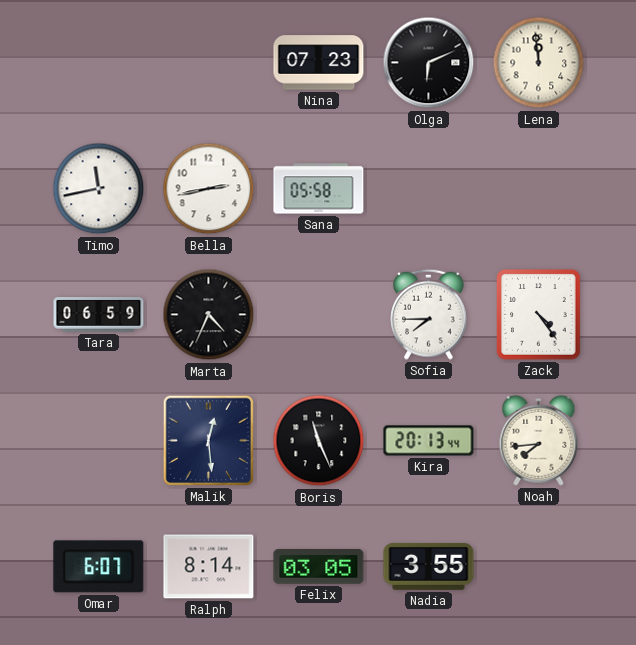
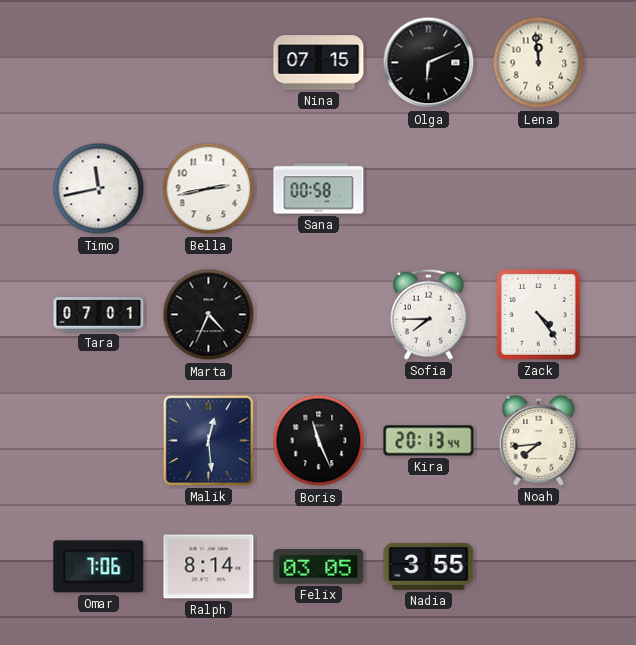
Nina: 07:23 -> 07:15
Sana: 05:58 -> 00:58
Tara: 06:59 -> 07:01
Omar: 6:07 -> 7:06
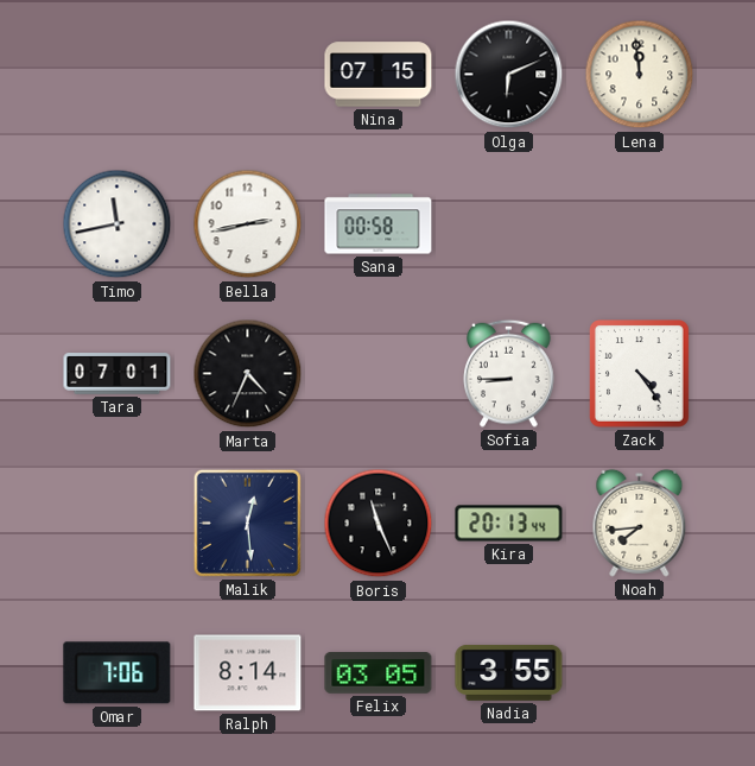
Sofia: 7:45 -> 8:45
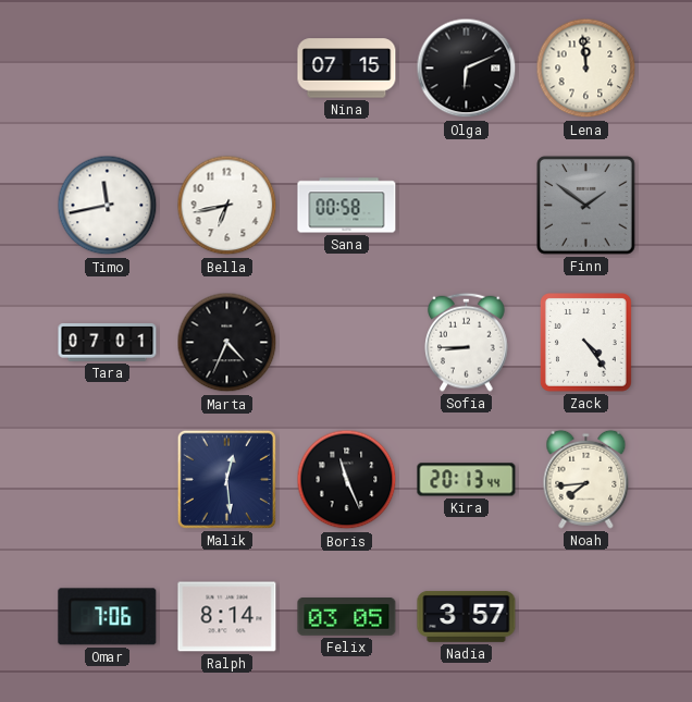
Bella: 2:43 -> 6:43
Finn: none -> 1:51
Nadia: 3:55 -> 3:57
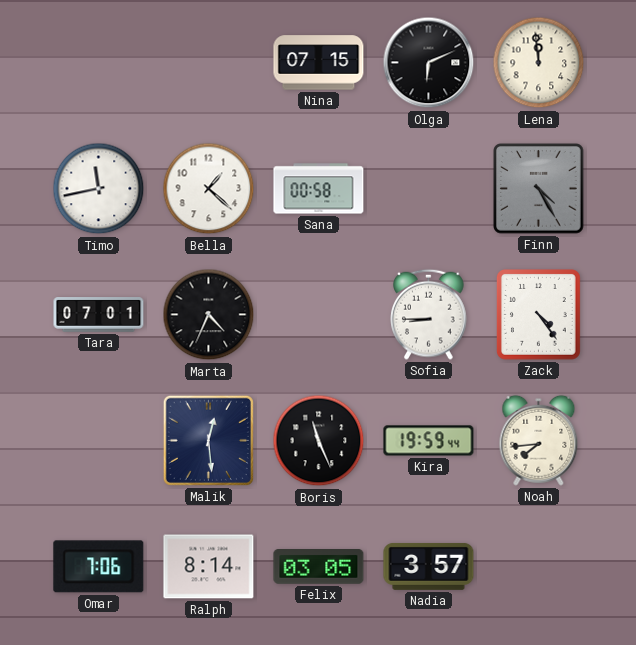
Bella: 6:43 -> 1:22
Finn: 1:51 -> 4:25
Kira: 20:13 -> 19:59
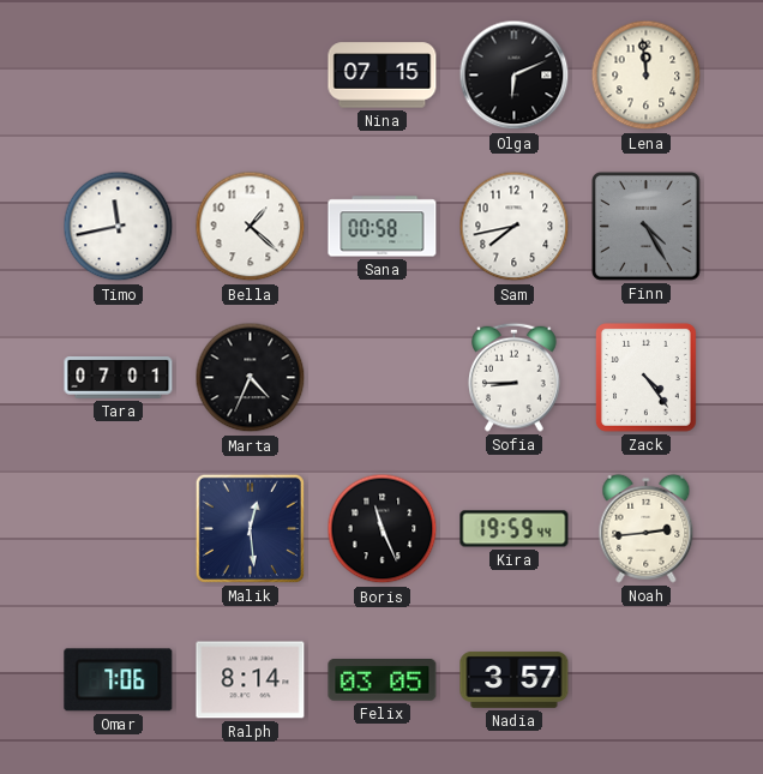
Sam: none -> 7:43
Noah: 7:44 -> 2:44
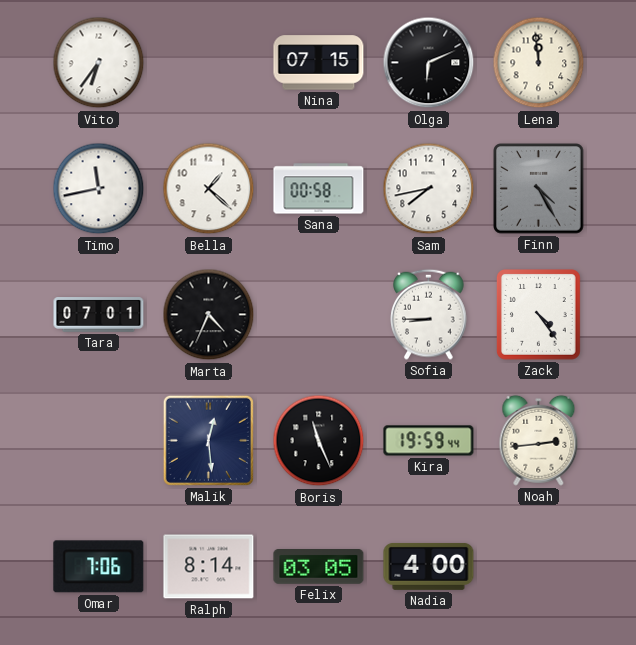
Vito: none -> 6:36
Nadia: 3:57 -> 4:00
